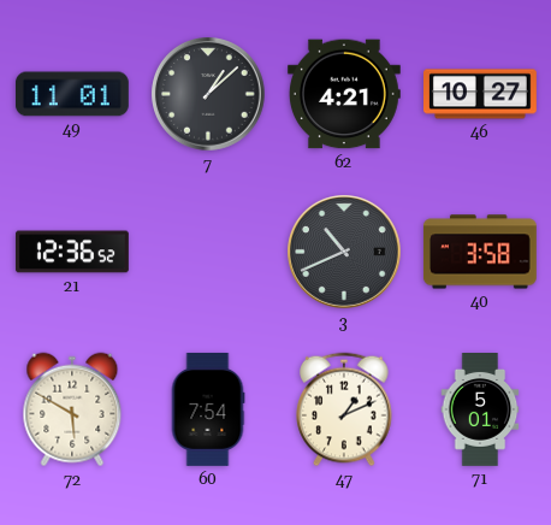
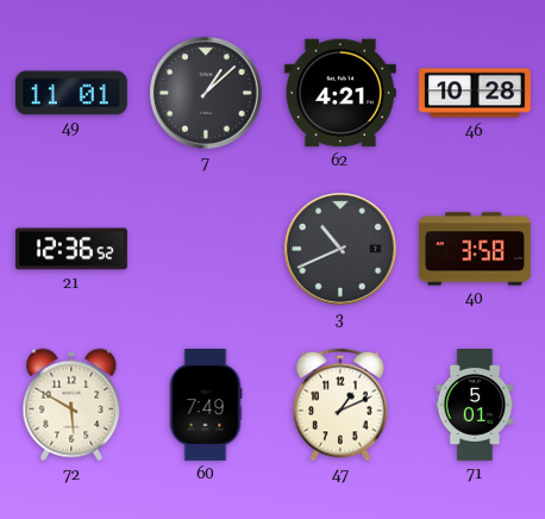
46: 10:27 -> 10:28
60: 7:54 -> 7:49
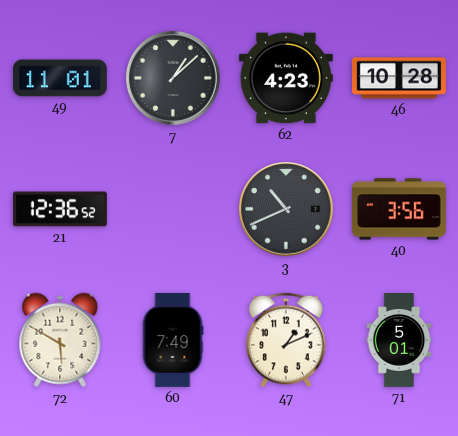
62: 4:21 -> 4:23
40: 3:58 -> 3:56
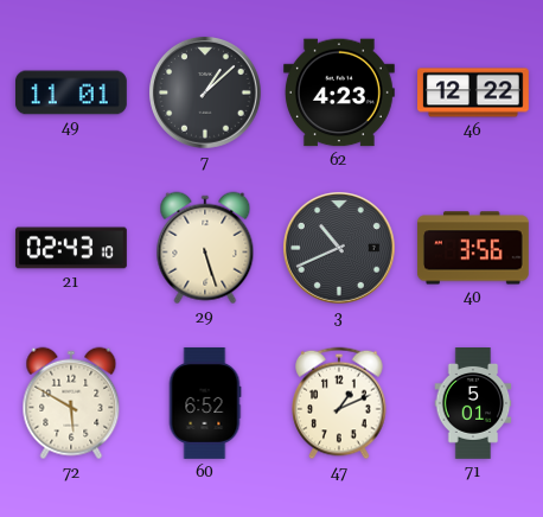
46: 10:28 -> 12:22
21: 12:36 -> 02:43
29: none -> 5:27
60: 7:49 -> 6:52
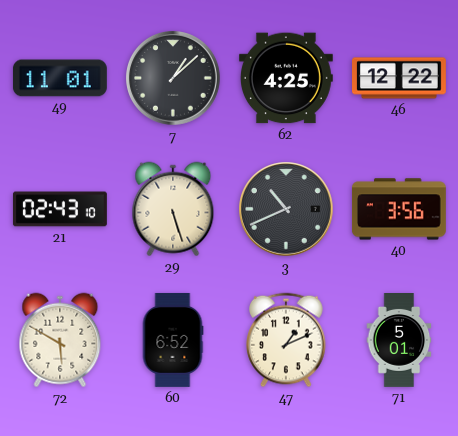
62: 4:23 -> 4:25
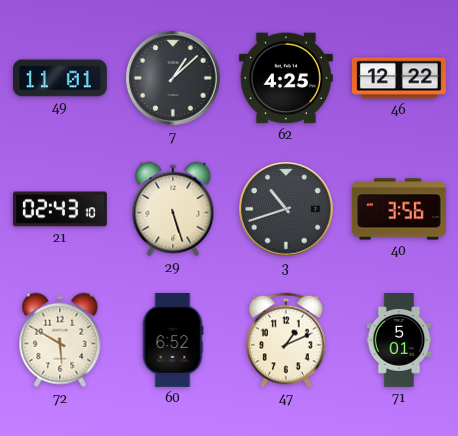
3: 10:41 -> 10:42
